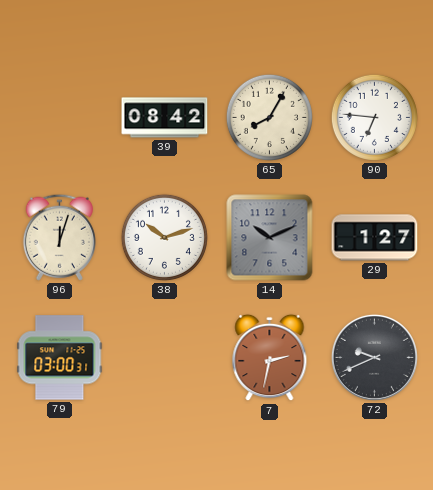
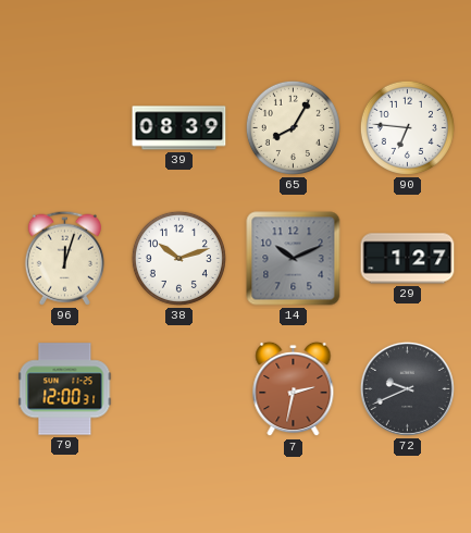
39: 08:42 -> 08:39
79: 03:00 -> 12:00
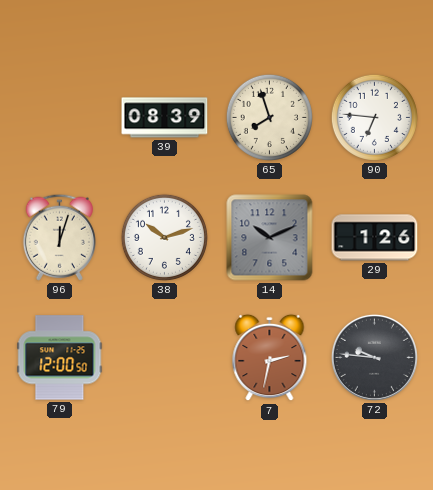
65: 8:05 -> 7:57
29: 1:27 -> 1:26
79: 12:00:31 -> 12:00:50
72: 9:41 -> 9:46
